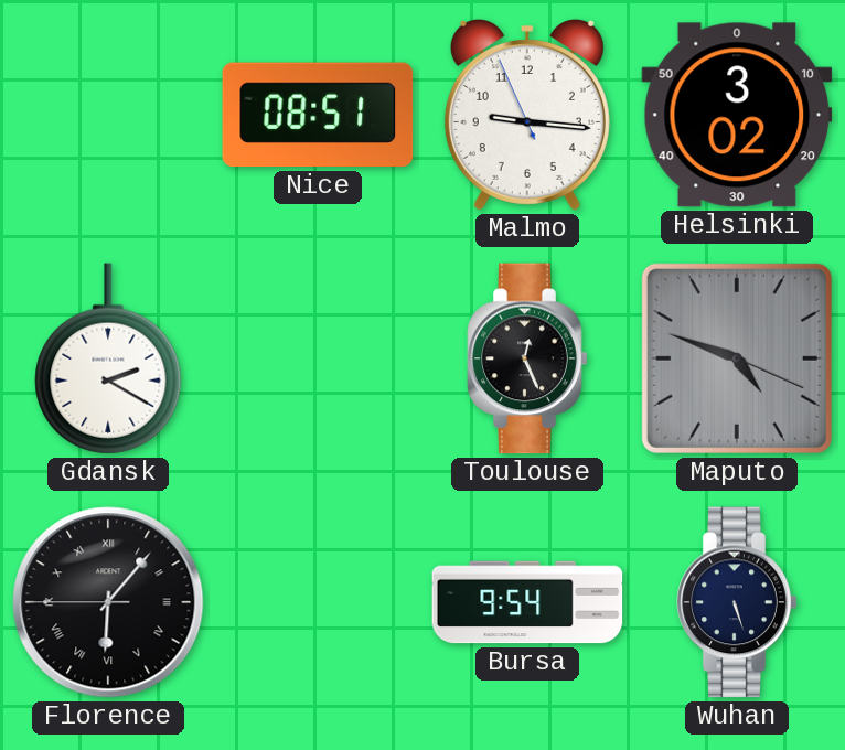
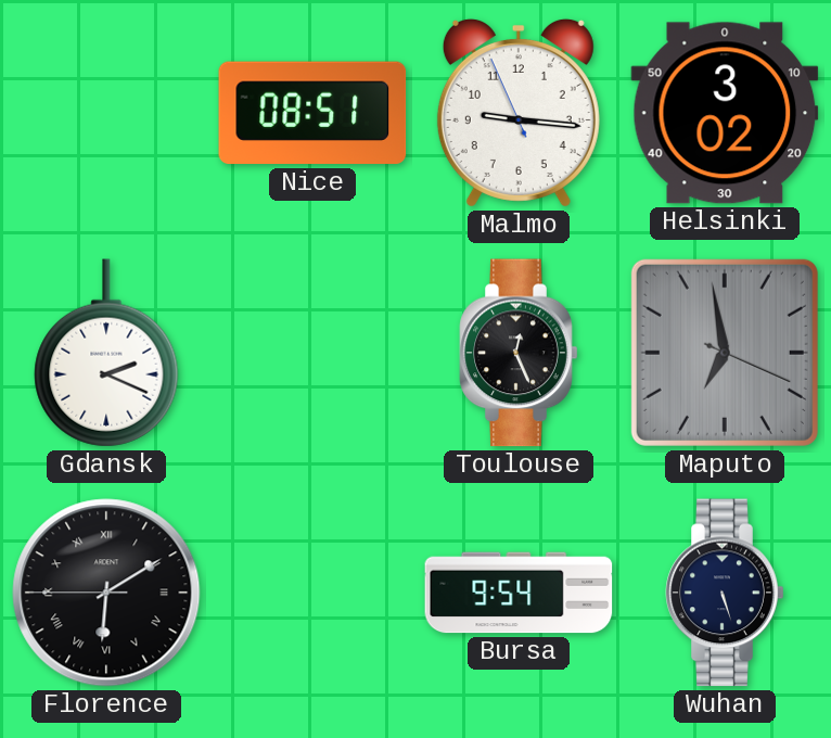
Gdansk: 2:20 -> 2:19
Maputo: 4:48 -> 6:58
Florence: 6:06 -> 6:09
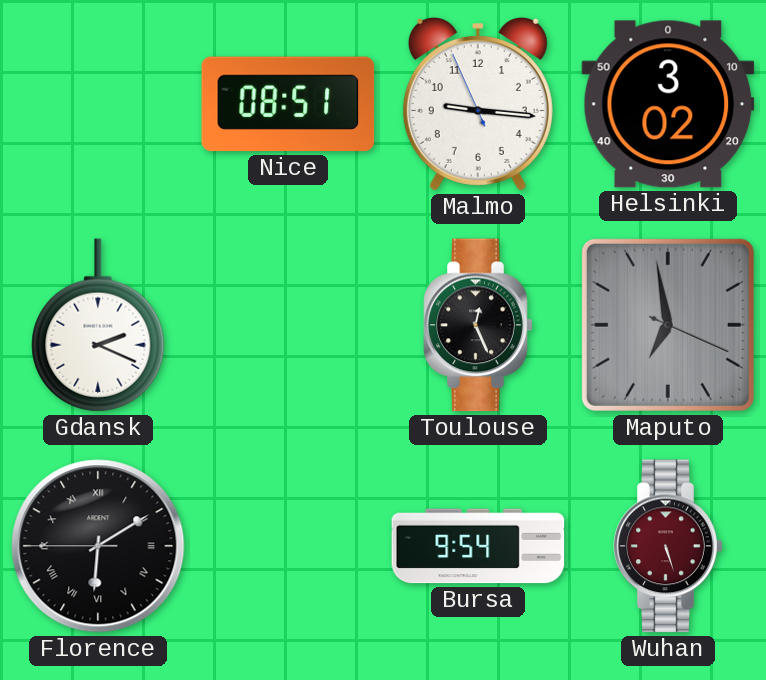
Wuhan dial: navy -> burgundy
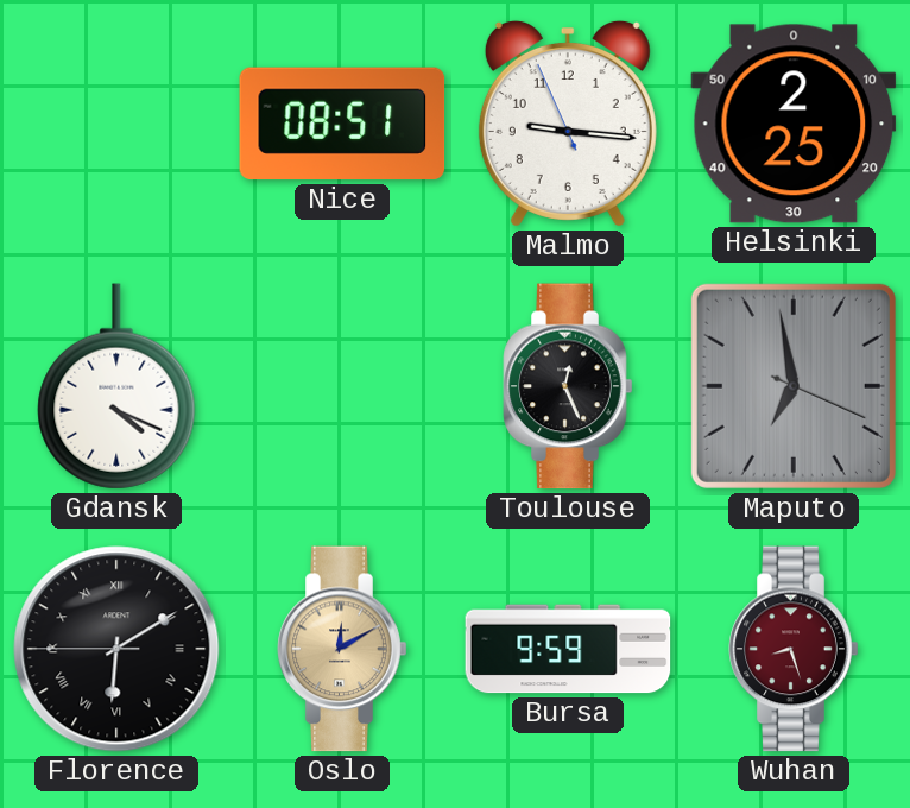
Helsinki: 3:02 -> 2:25
Gdansk: 2:19 -> 4:19
Oslo: none -> 12:10
Bursa: 9:54 -> 9:59
Wuhan: 5:27 -> 8:27
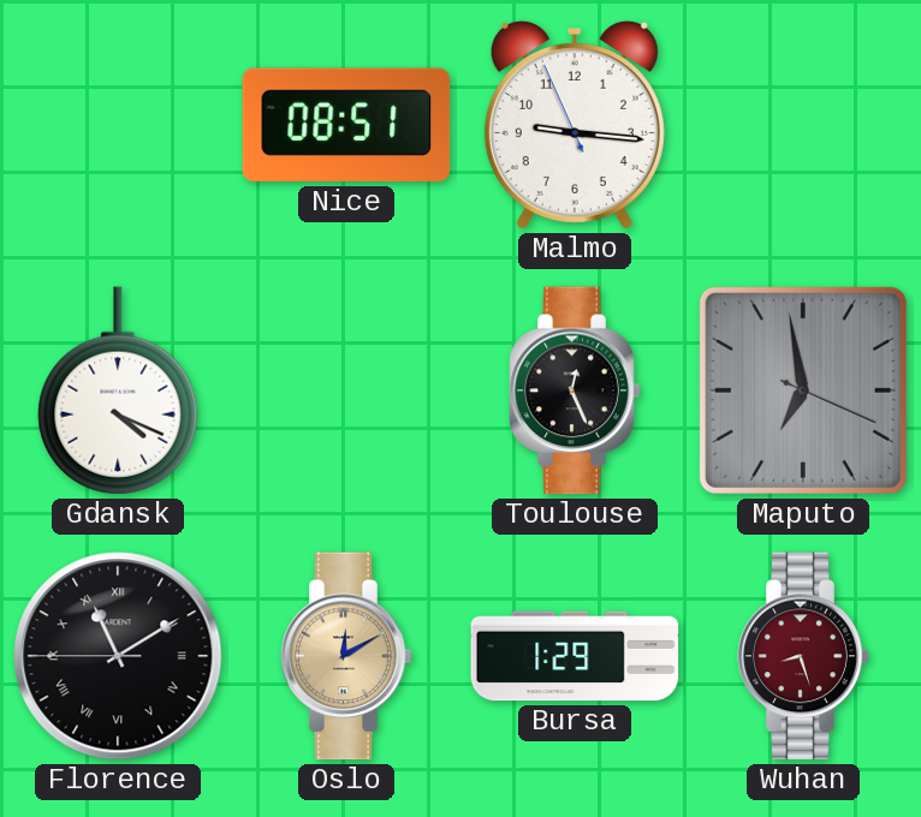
Helsinki: 2:25 -> none
Florence: 6:09 -> 11:09
Bursa: 9:59 -> 1:29
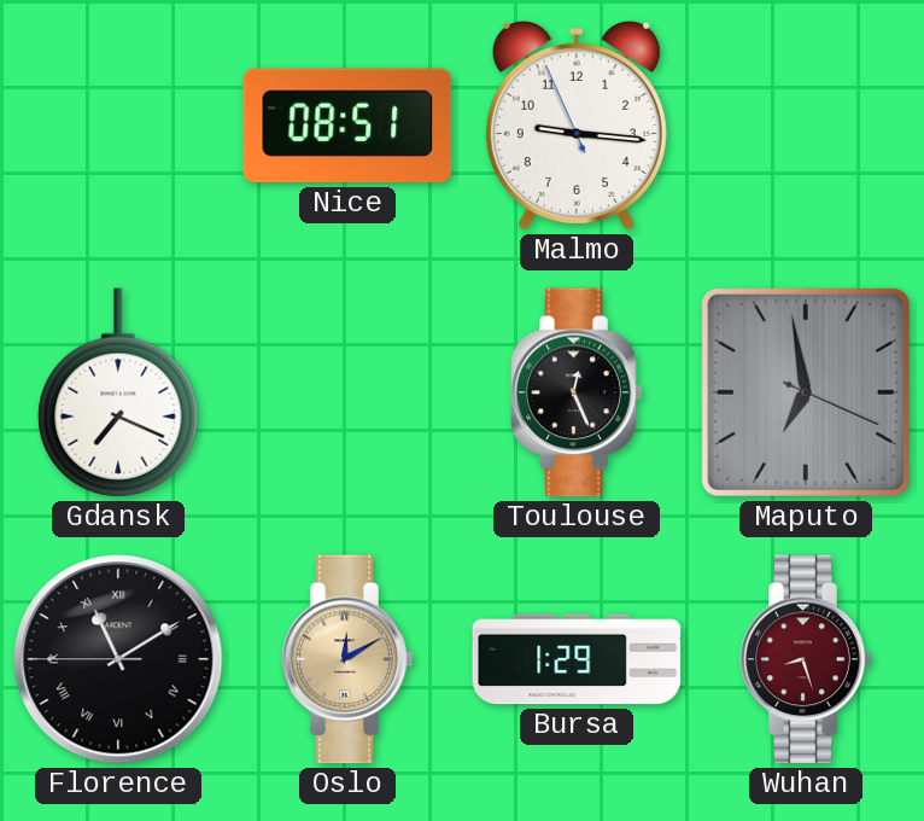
Gdansk: 4:19 -> 7:19
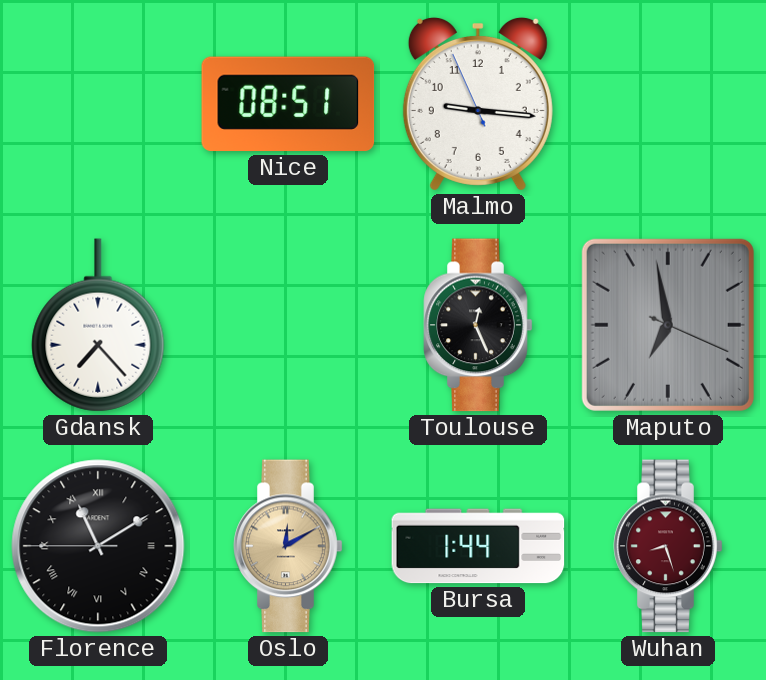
Gdansk: 7:19 -> 7:23
Bursa: 1:29 -> 1:44
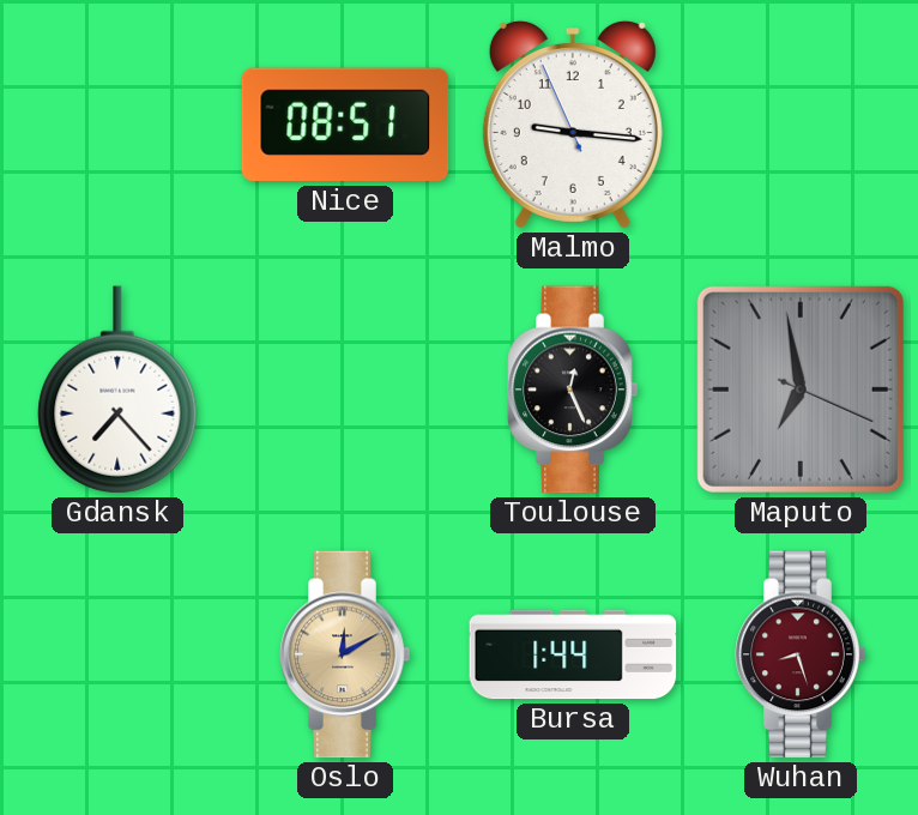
Florence: 11:09 -> none
